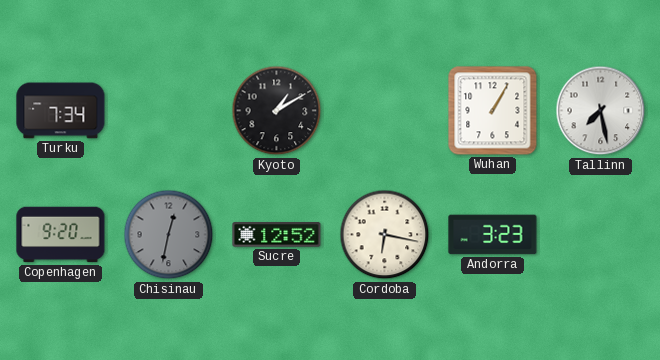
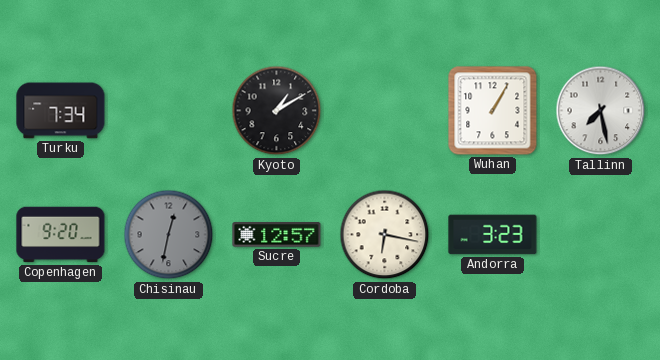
Sucre: 12:52 -> 12:57
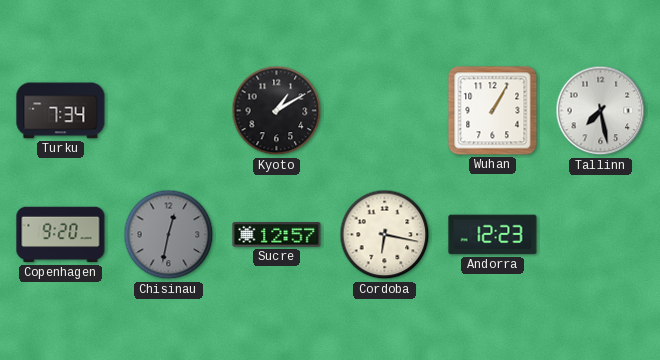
Andorra: 3:23 -> 12:23
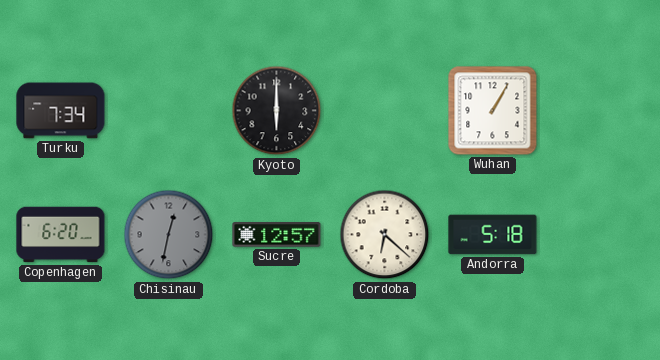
Kyoto: 1:10 -> 6:00
Tallinn: 7:28 -> none
Copenhagen: 9:20 -> 6:20
Cordoba: 6:17 -> 6:22
Andorra: 12:23 -> 5:18
